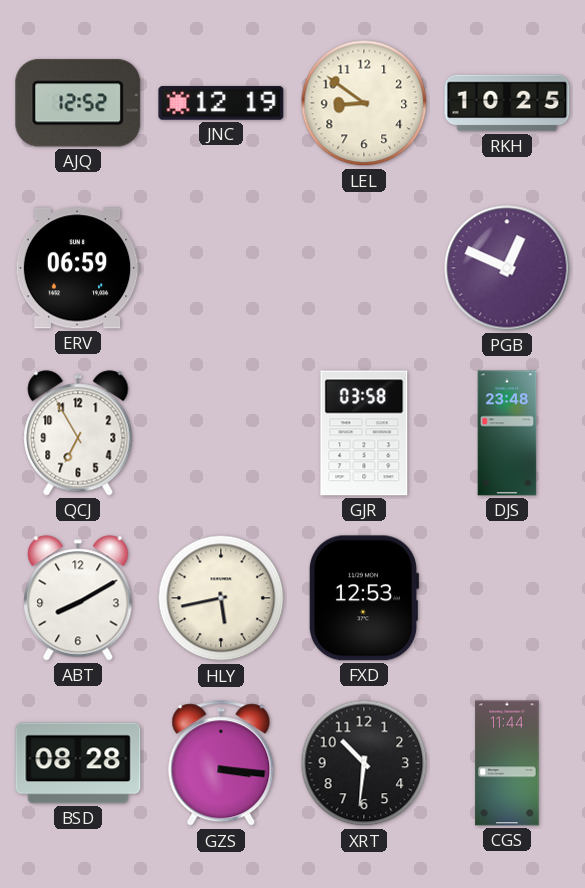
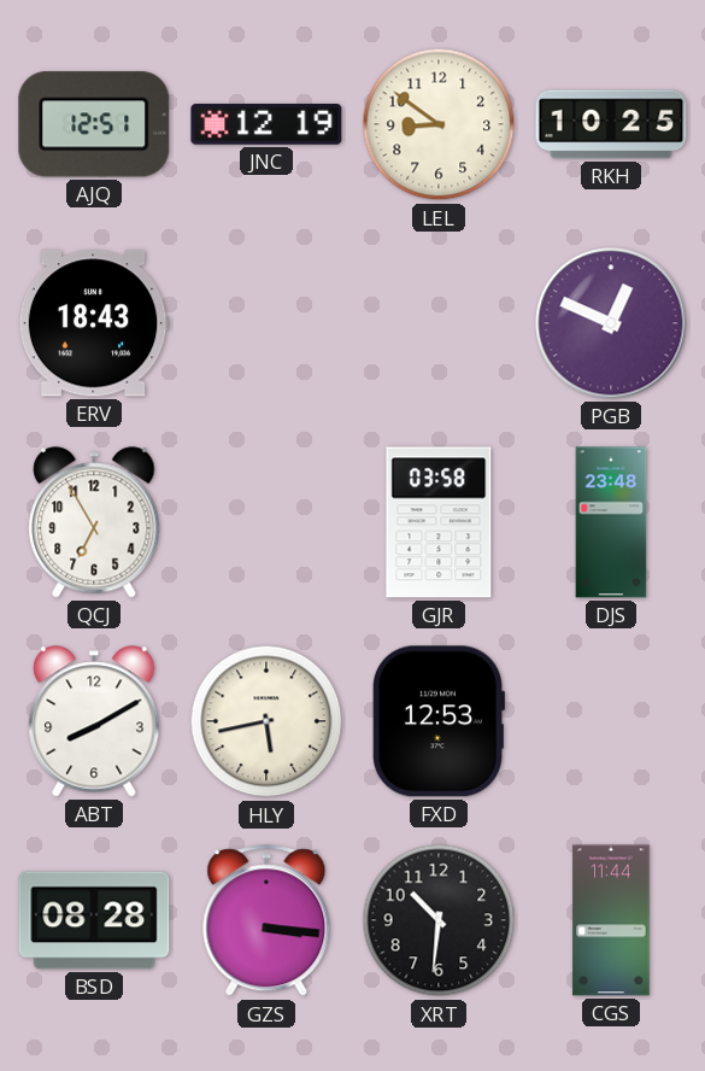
AJQ: 12:52 -> 12:51
ERV: 06:59 -> 18:43
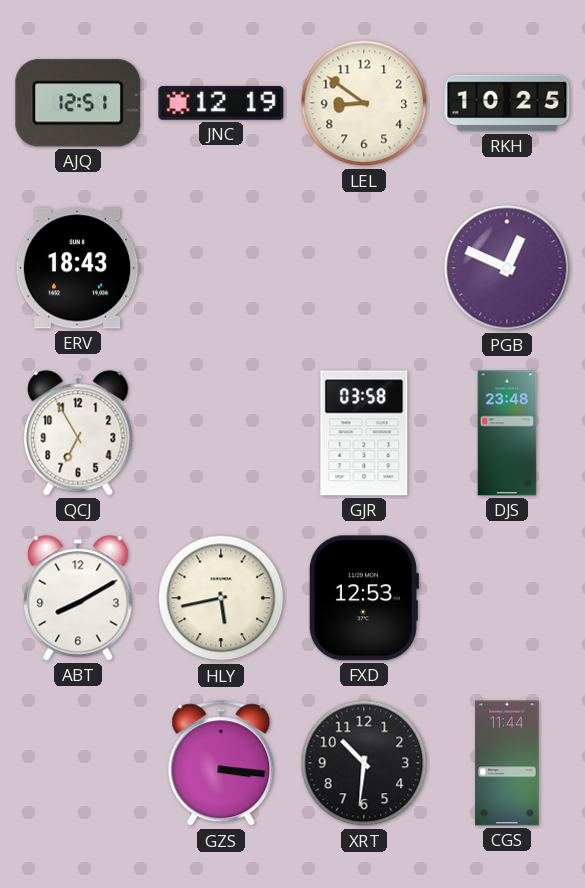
BSD: 08:28 -> none
